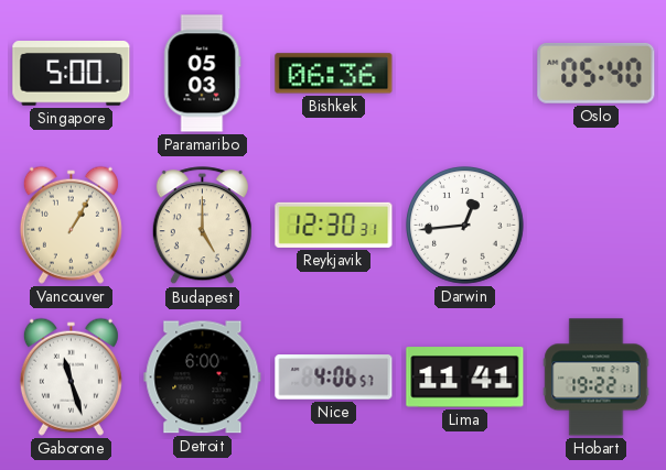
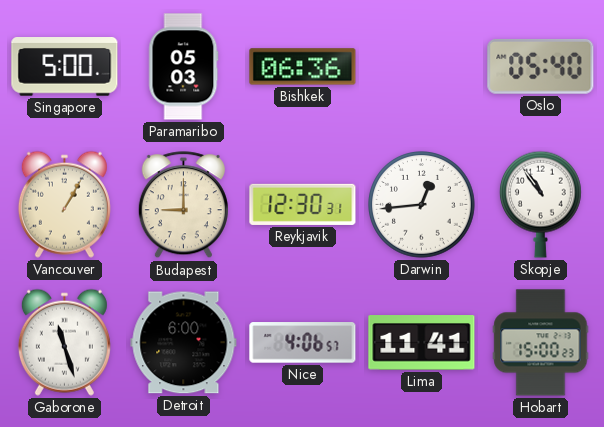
Budapest: 5:00 -> 9:00
Skopje: none -> 10:54
Hobart: 19:22 -> 15:00
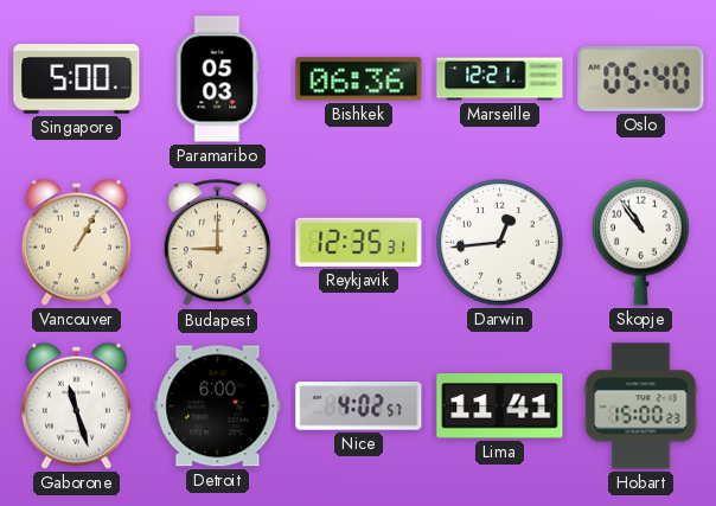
Marseille: none -> 12:21
Reykjavik: 12:30 -> 12:35
Nice: 4:06 -> 4:02
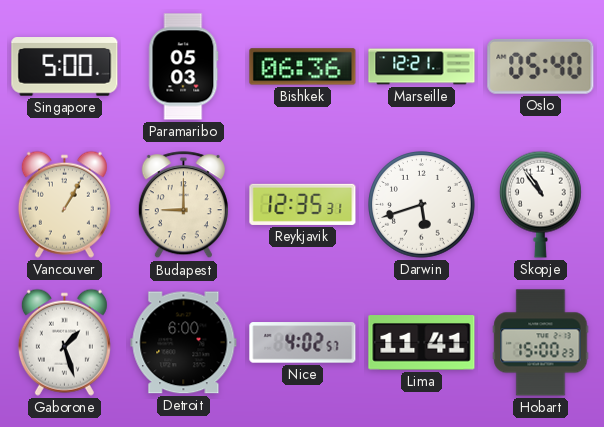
Darwin: 12:44 -> 5:42
Gaborone: 11:27 -> 1:27
